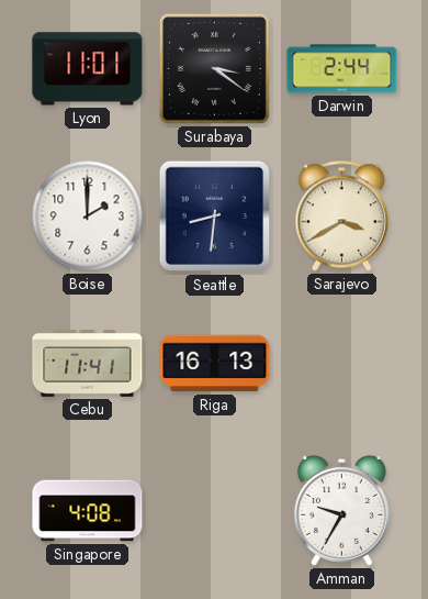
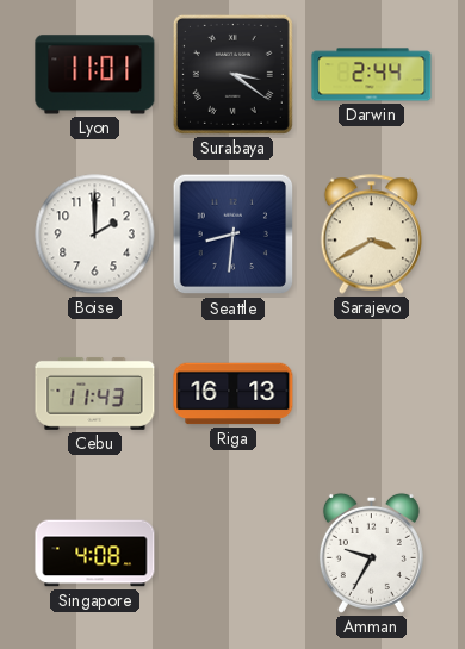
Cebu: 11:41 -> 11:43
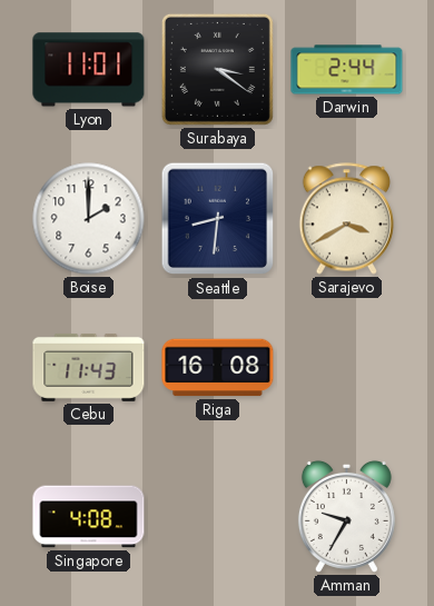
Riga: 16:13 -> 16:08
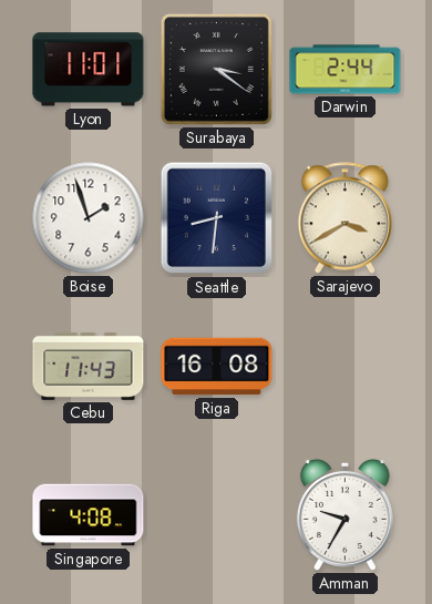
Boise: 2:00 -> 1:57
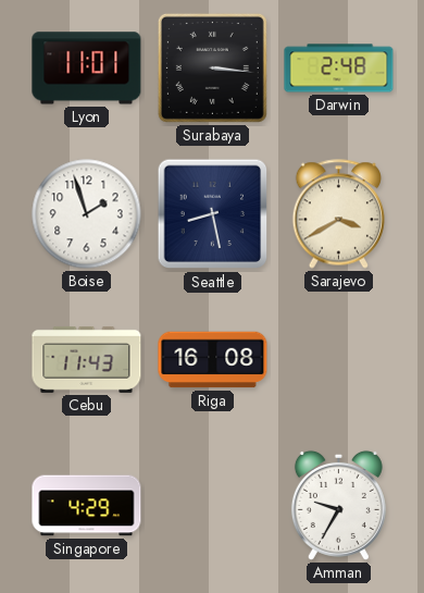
Surabaya: 3:21 -> 3:16
Darwin: 2:44 -> 2:48
Seattle: 8:31 -> 8:28
Singapore: 4:08 -> 4:29
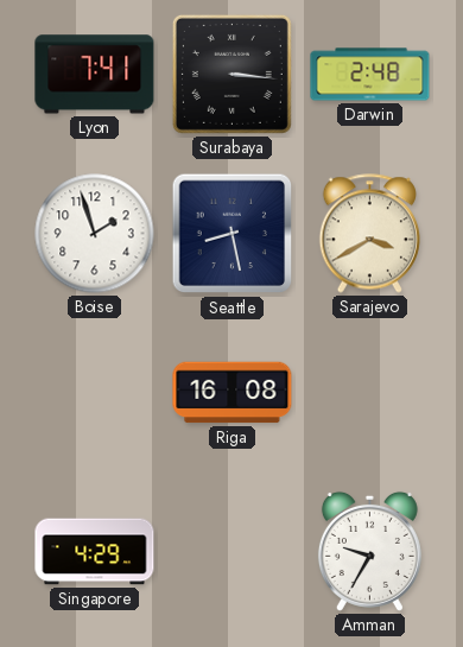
Lyon: 11:01 -> 7:41
Cebu: 11:43 -> none
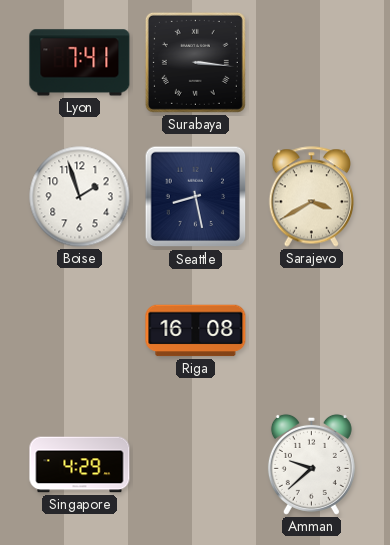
Darwin: 2:48 -> none
Amman: 9:35 -> 9:38
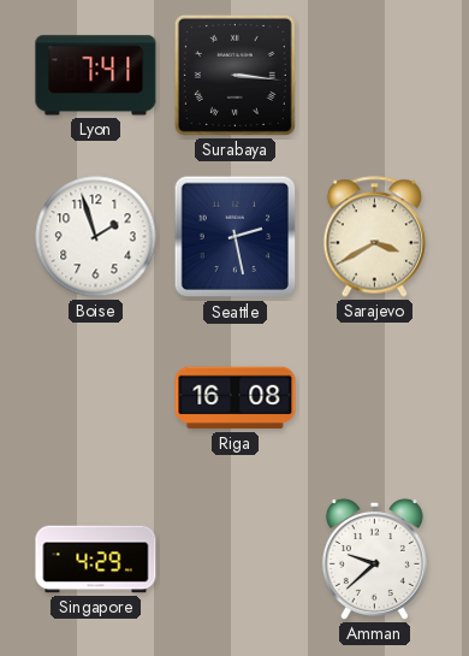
Seattle: 8:28 -> 2:28
